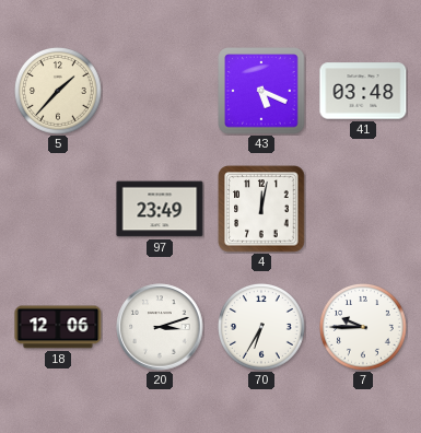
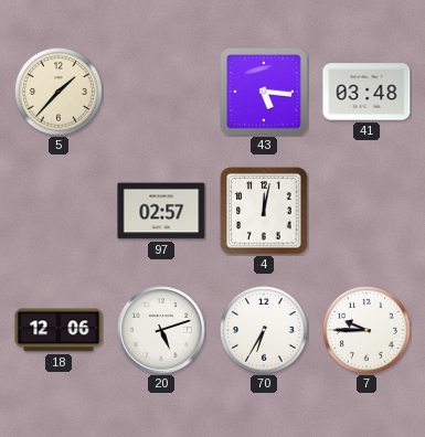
43: 5:19 -> 5:16
97: 23:49 -> 02:57
20: 3:12 -> 5:12
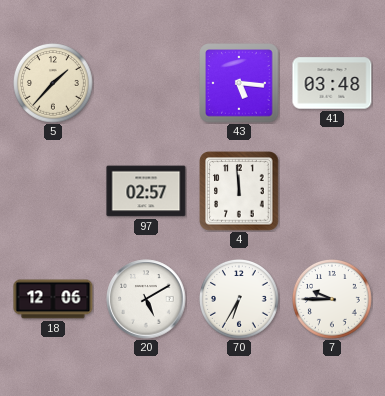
4: 12:02 -> 11:59
20: 5:12 -> 5:10
